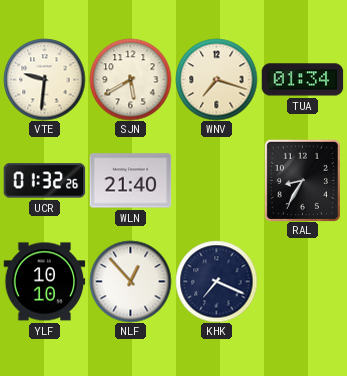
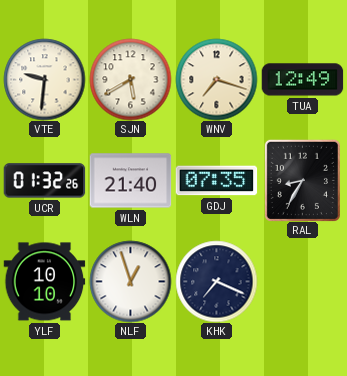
TUA: 01:34 -> 12:49
GDJ: none -> 07:35
NLF: 12:53 -> 12:57
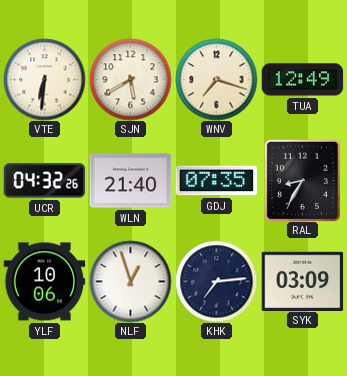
VTE: 9:31 -> 6:31
UCR: 01:32 -> 04:32
YLF: 10:10 -> 10:06
KHK: 7:19 -> 7:14
SYK: none -> 03:09
